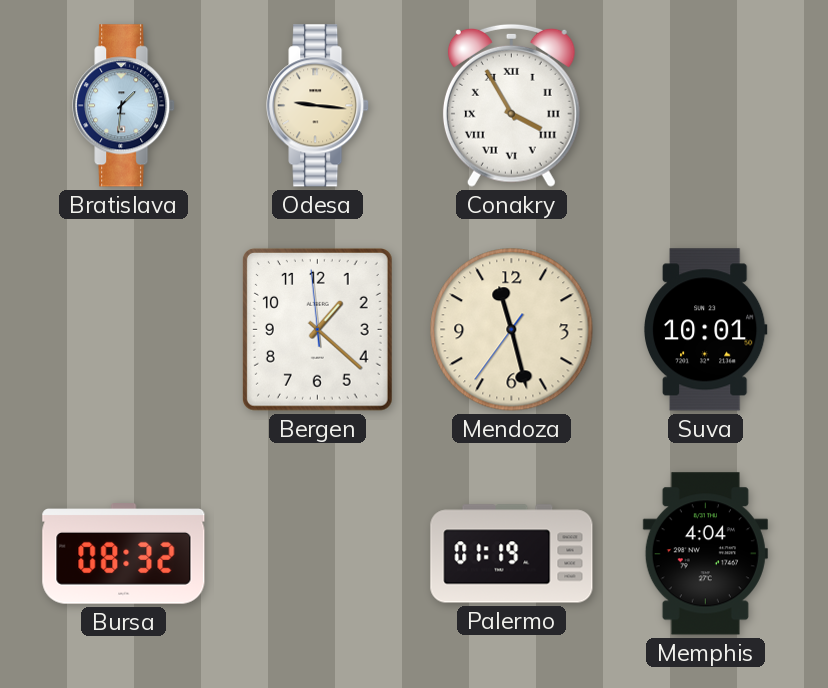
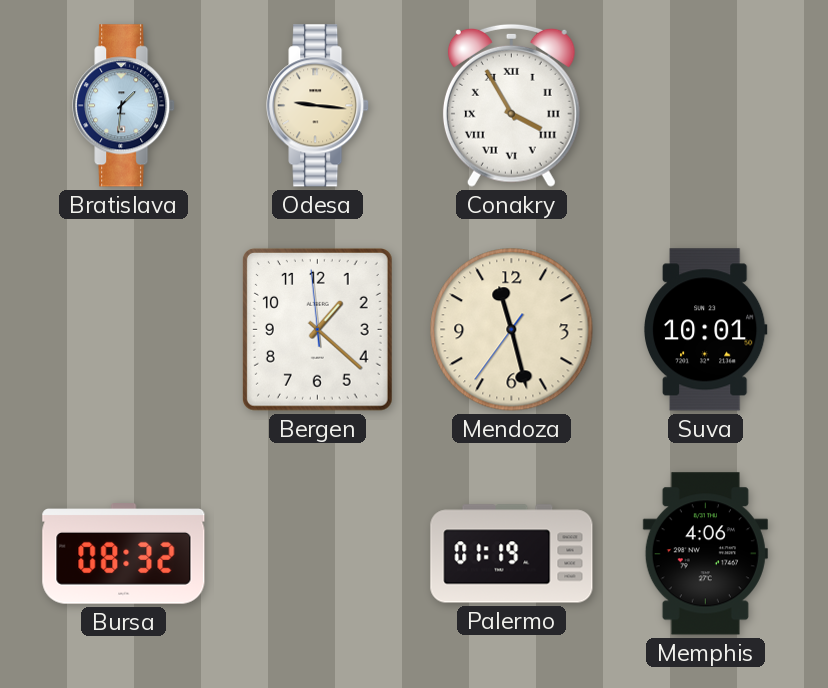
Memphis: 4:04 -> 4:06
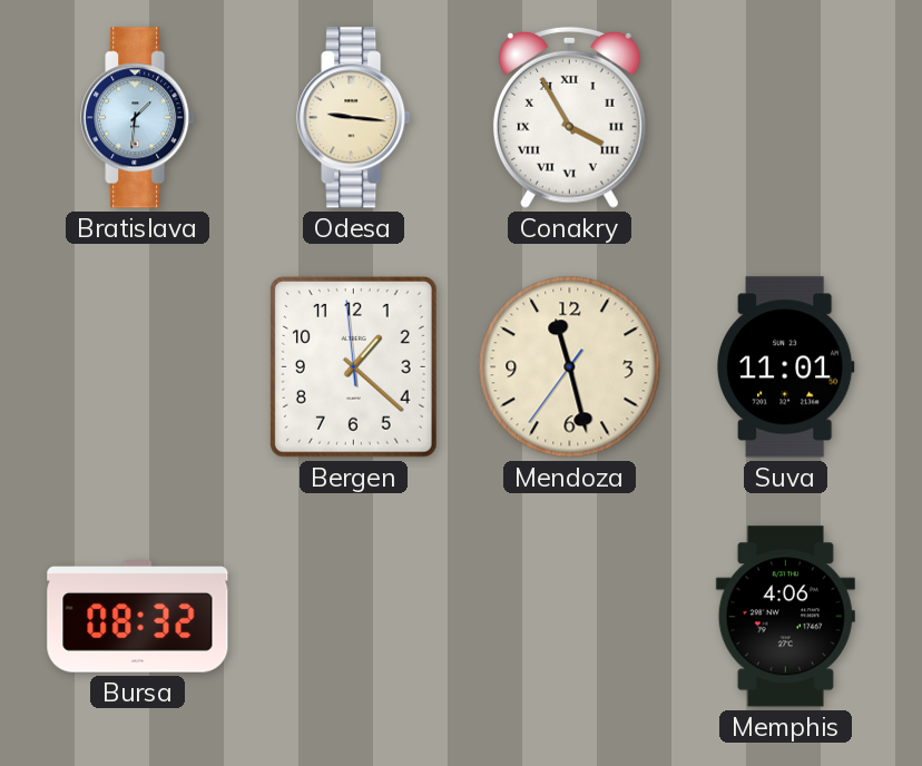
Suva: 10:01 -> 11:01
Palermo: 01:19 -> none
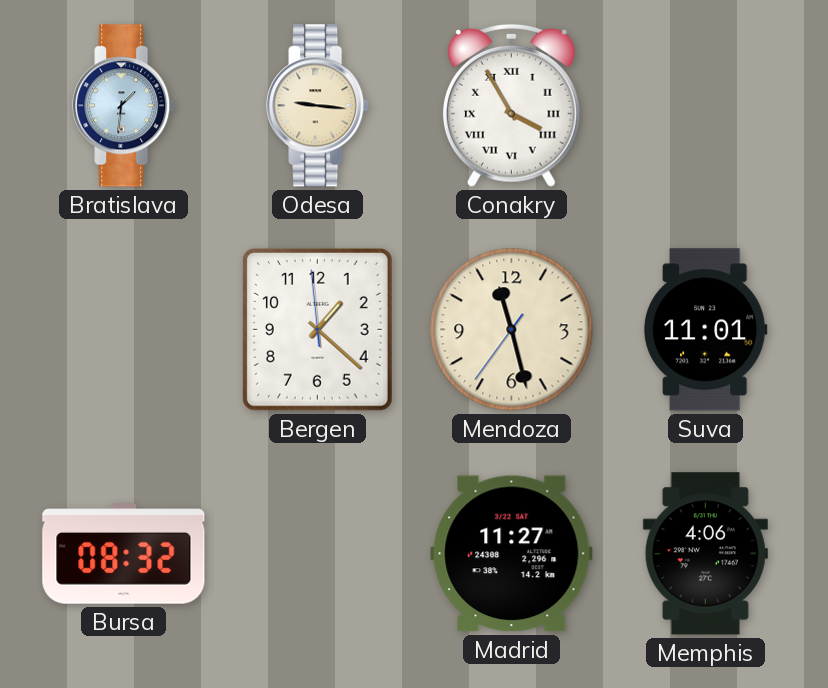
Madrid: none -> 11:27
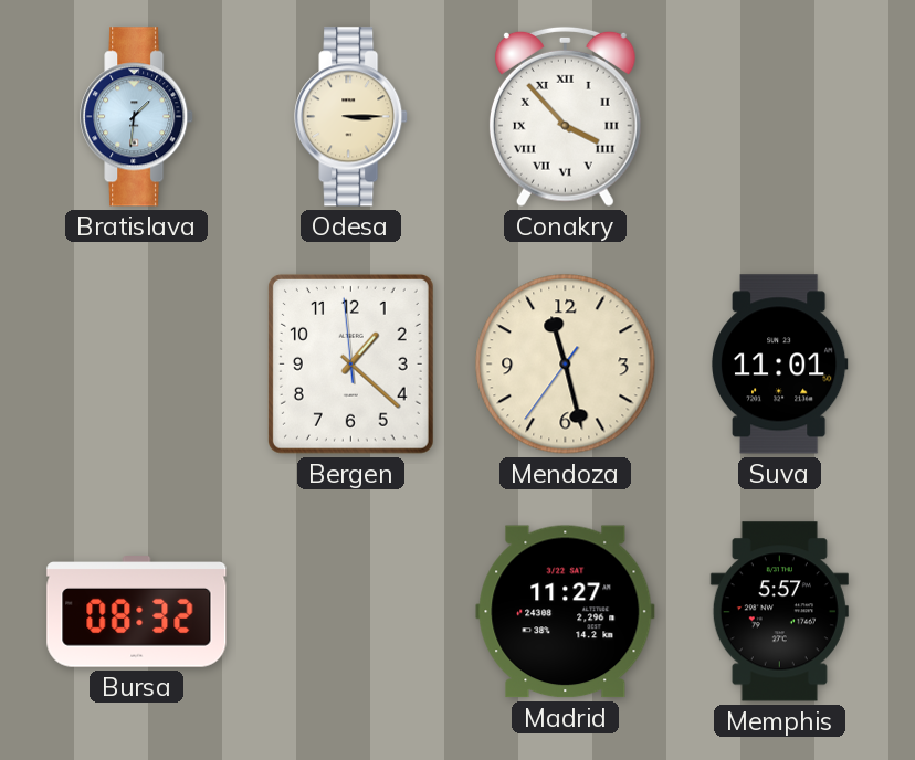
Odesa: 9:16 -> 3:15
Conakry: 3:55 -> 3:53
Memphis: 4:06 -> 5:57
